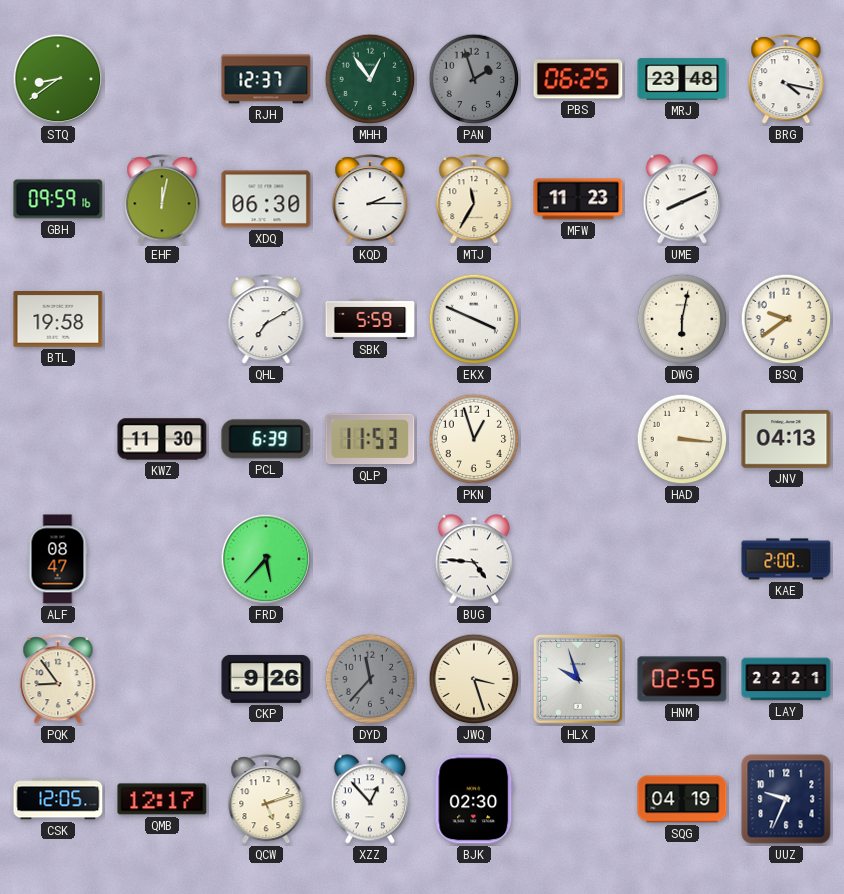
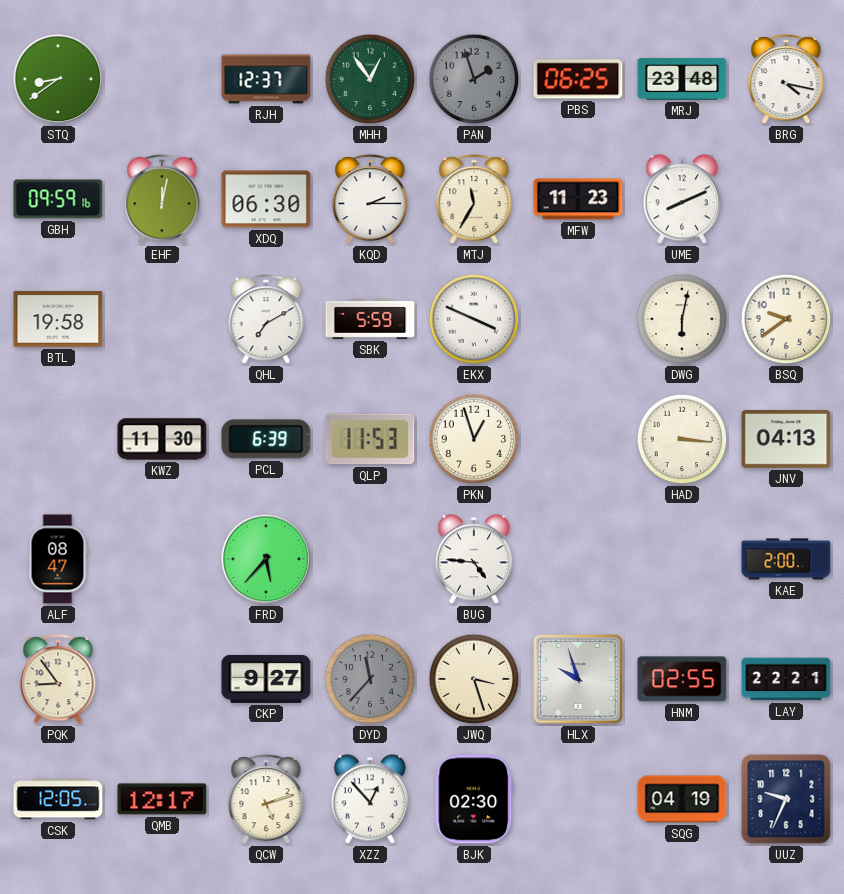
CKP: 9:26 -> 9:27
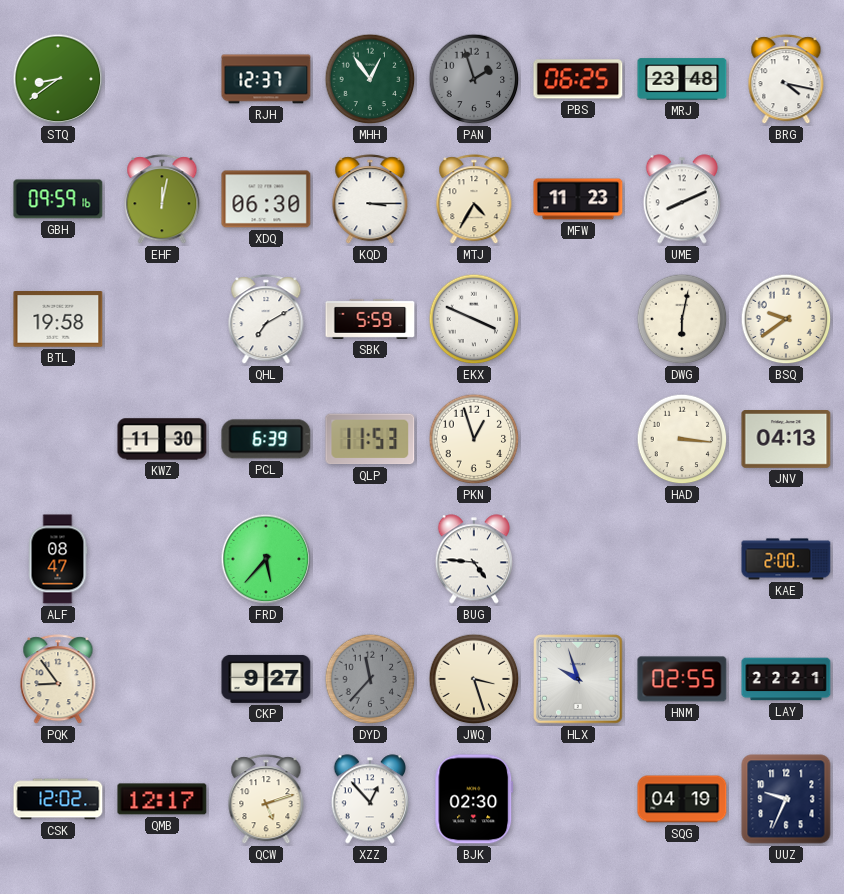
KQD: 2:15 -> 3:15
MTJ: 11:35 -> 4:35
CSK: 12:05 -> 12:02
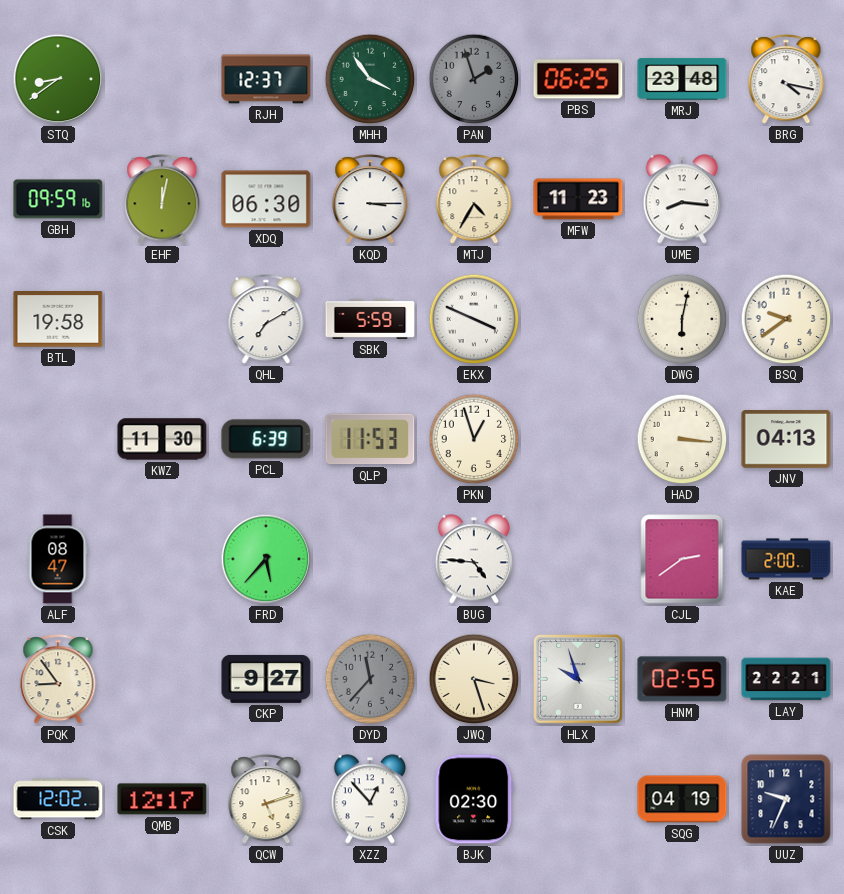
MHH: 12:54 -> 3:54
UME: 8:11 -> 8:16
CJL: none -> 2:39
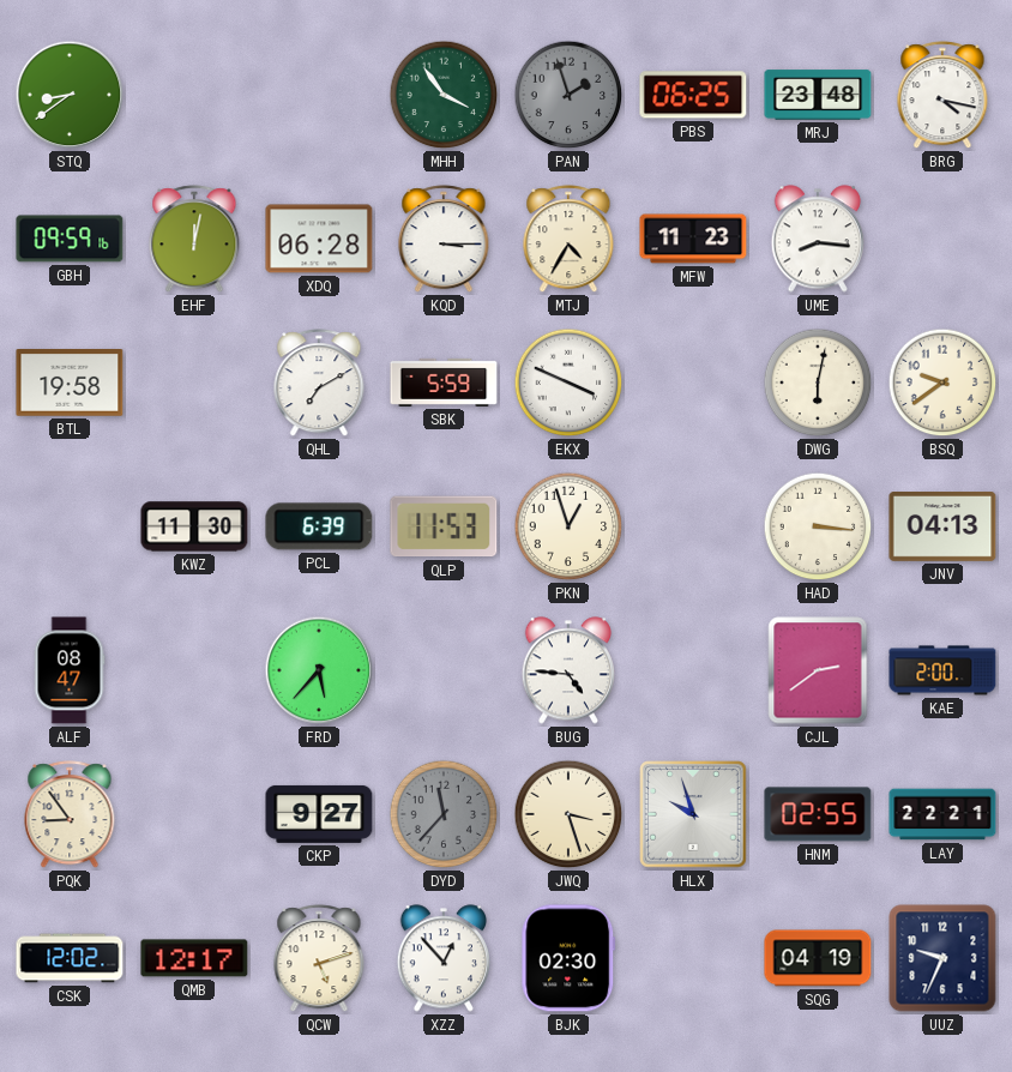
RJH: 12:37 -> none
XDQ: 06:30 -> 06:28
